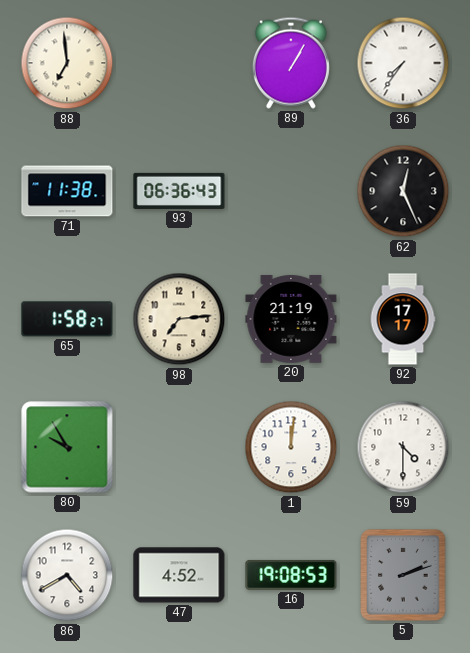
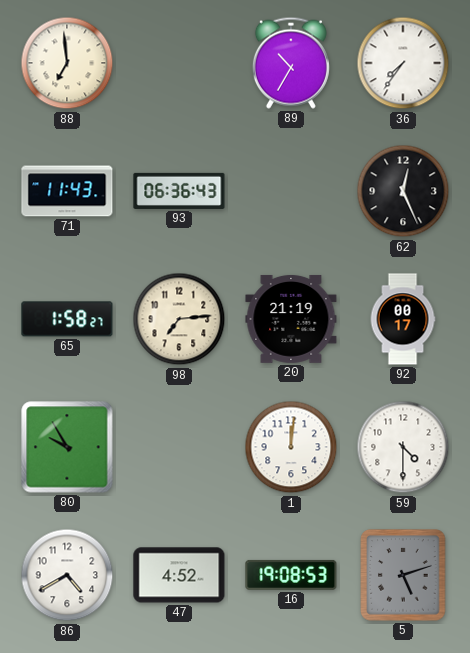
89: 1:05 -> 10:35
71: 11:38 -> 11:43
92: 17:17 -> 00:17
5: 2:12 -> 5:12
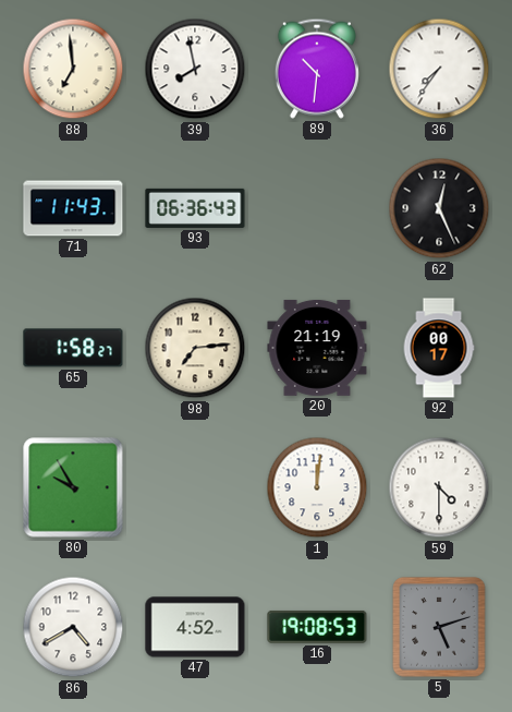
39: none -> 7:58
89: 10:35 -> 10:31
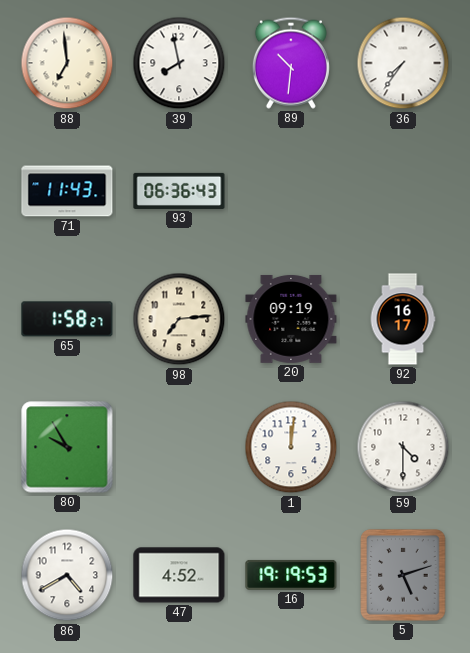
62: 12:26 -> none
20: 21:19 -> 09:19
92: 00:17 -> 16:17
16: 19:08 -> 19:19
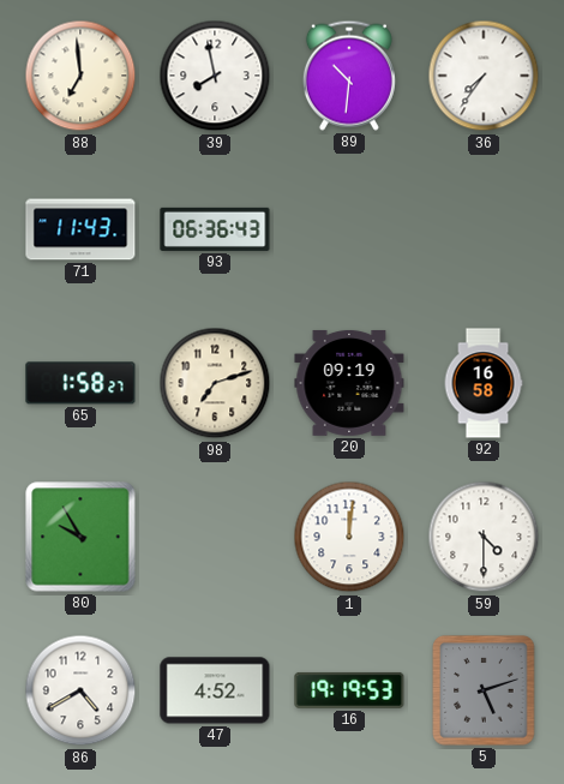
98: 7:14 -> 7:12
92: 16:17 -> 16:58
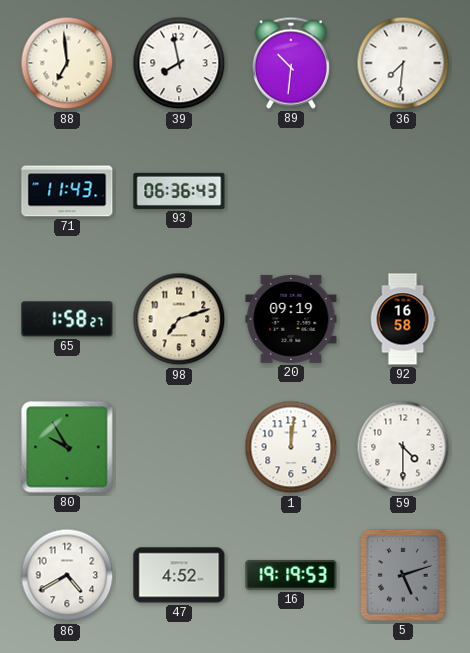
36: 7:36 -> 7:31
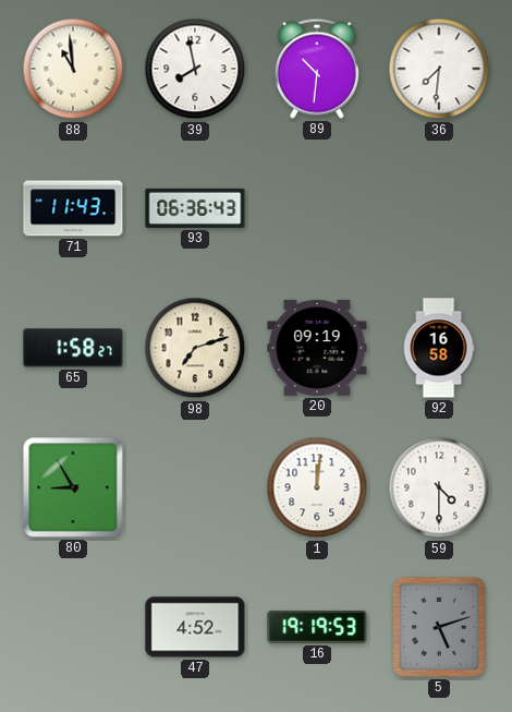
88: 6:59 -> 10:59
80: 9:55 -> 8:55
86: 4:40 -> none
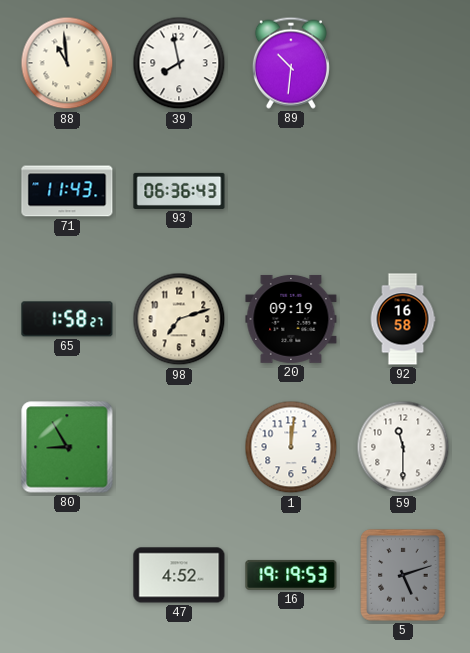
36: 7:31 -> none
59: 4:30 -> 11:30
